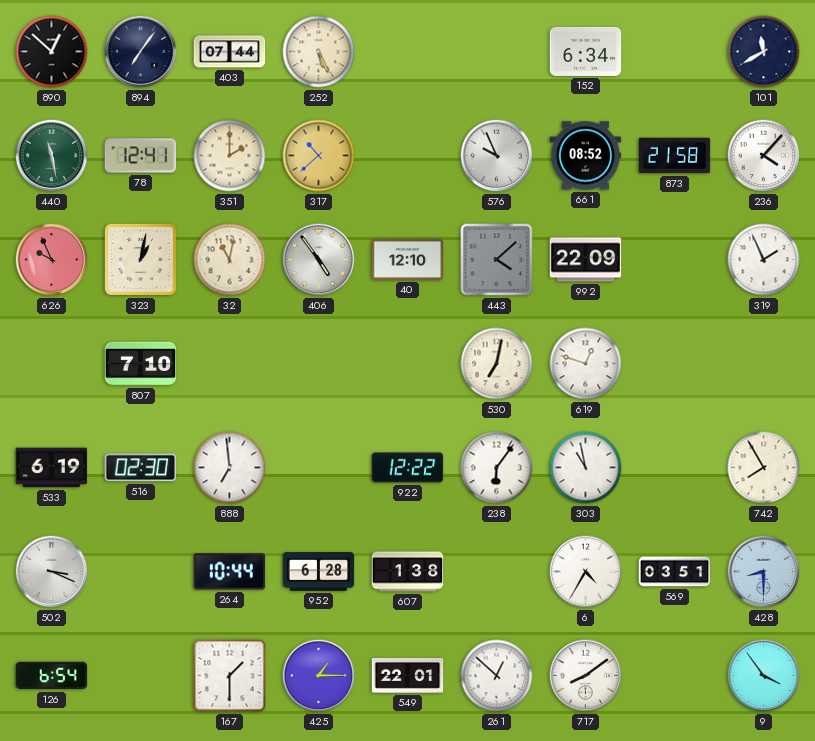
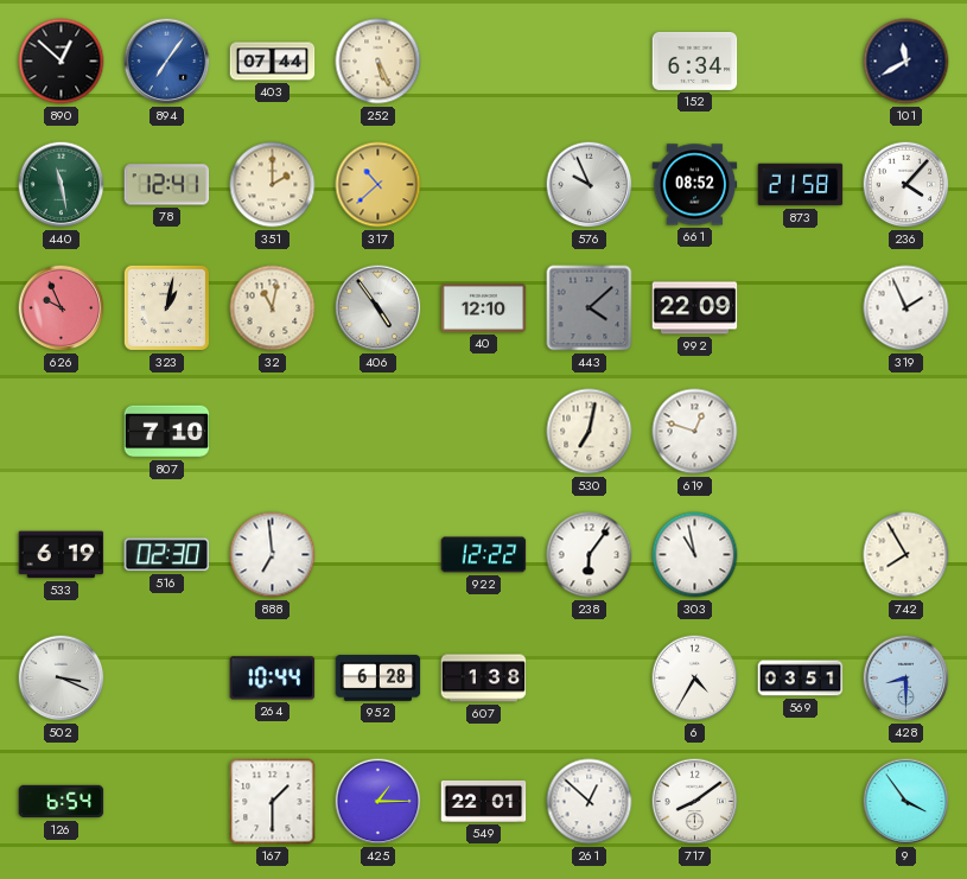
894 dial: navy -> blue
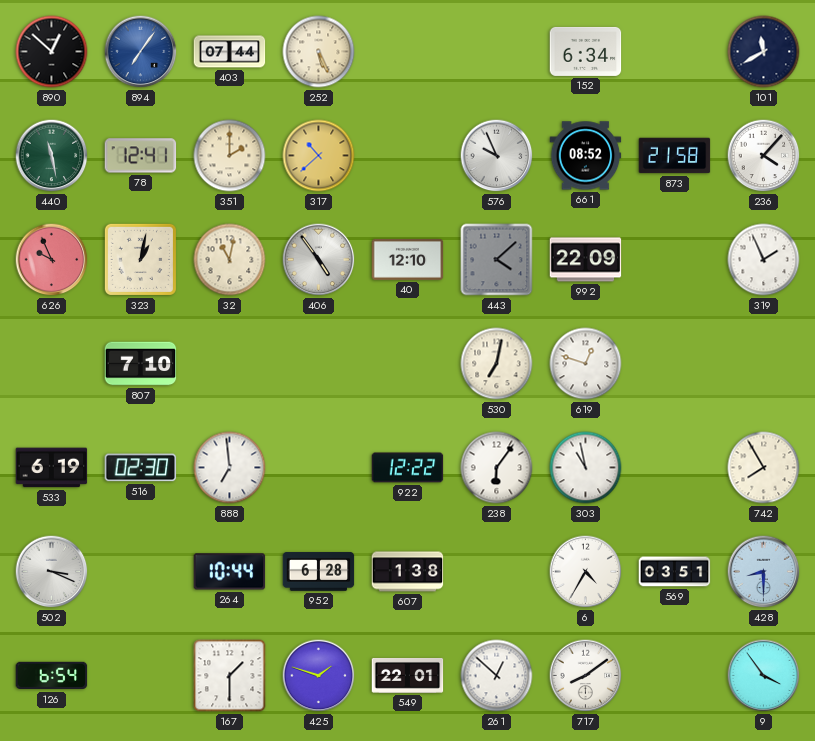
425: 1:15 -> 1:48
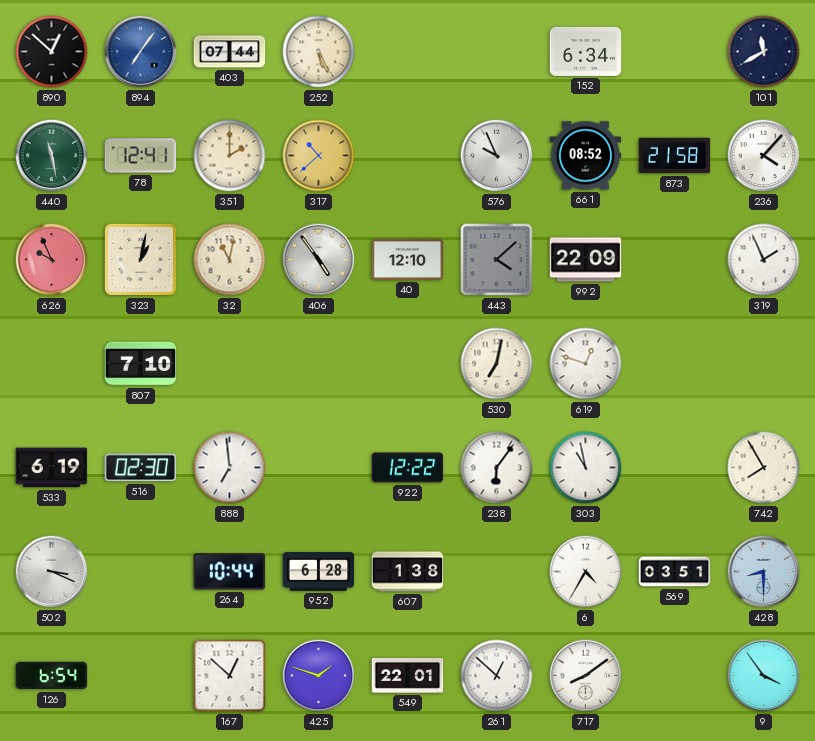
167: 1:30 -> 12:52
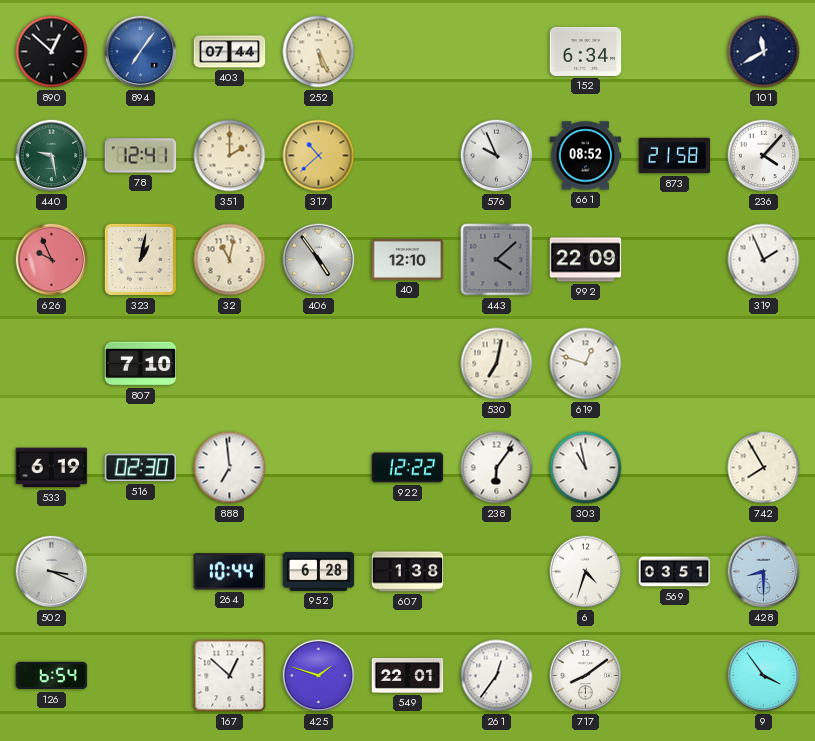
440: 11:28 -> 9:28
6: 4:35 -> 4:33
261: 12:52 -> 12:36
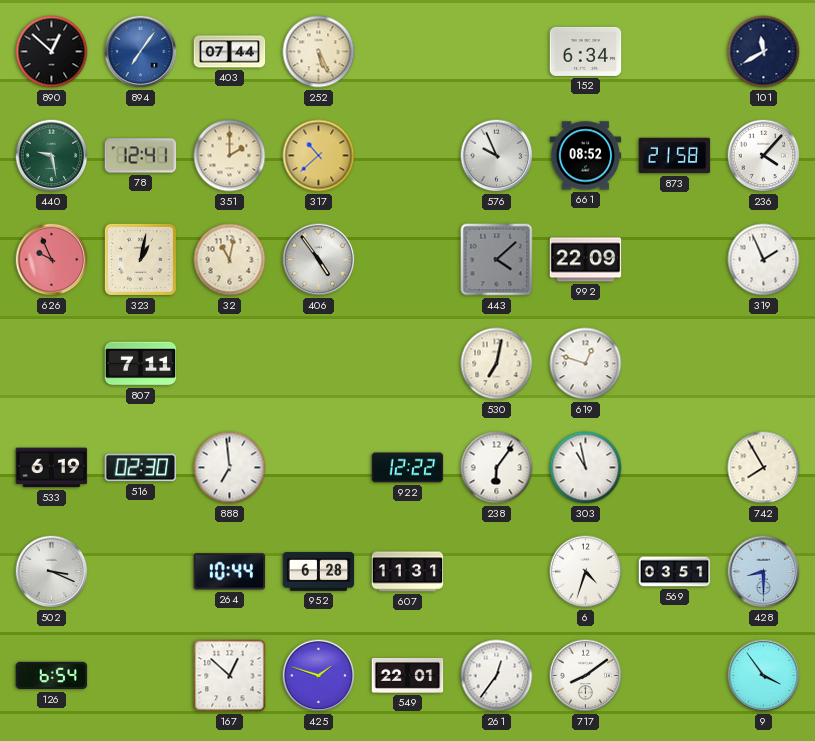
40: 12:10 -> none
807: 7:10 -> 7:11
607: 1:38 -> 11:31
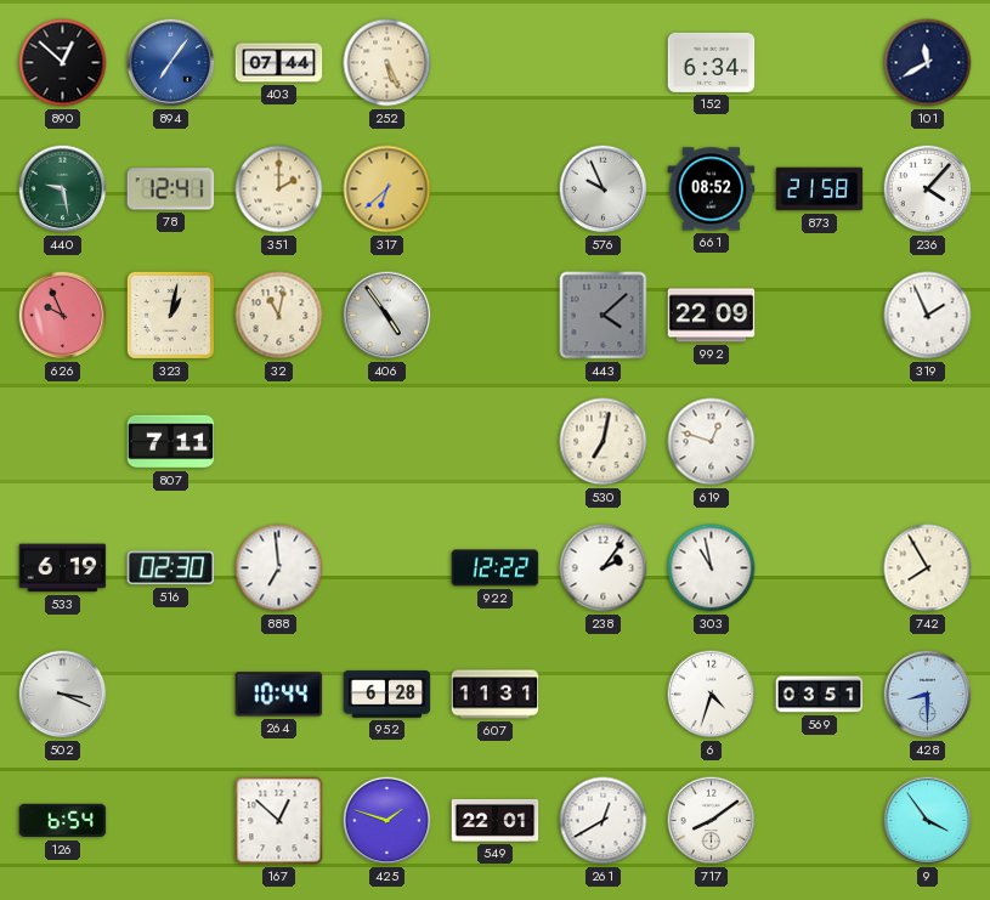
317: 10:38 -> 6:38
238: 6:06 -> 2:06
261: 12:36 -> 12:40
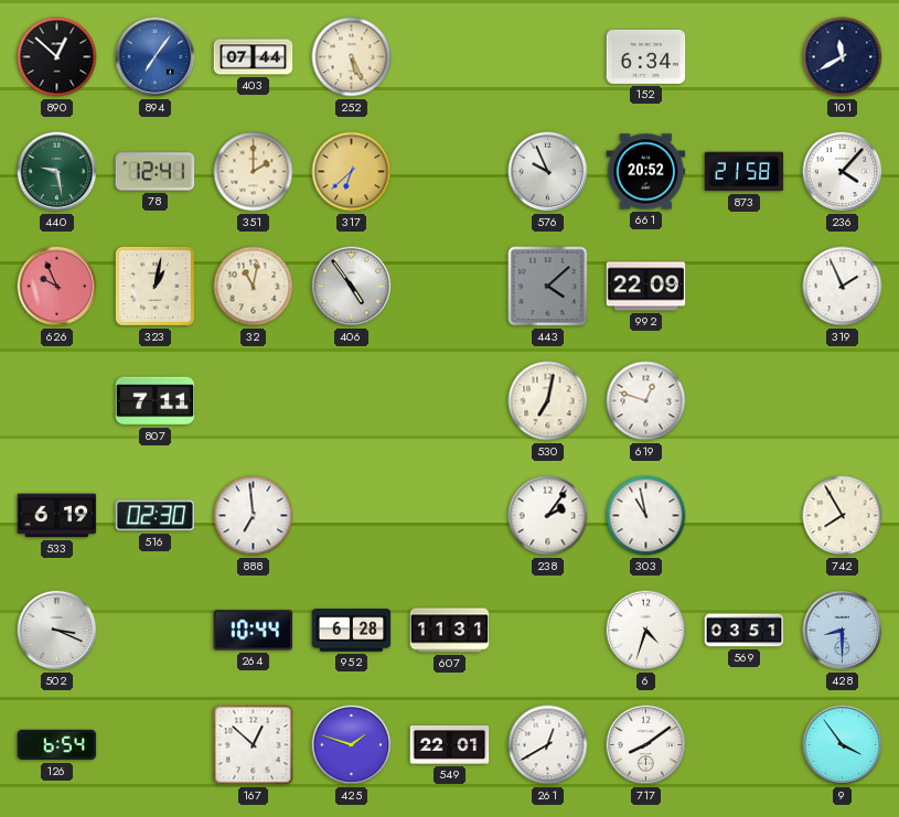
661: 08:52 -> 20:52
922: 12:22 -> none
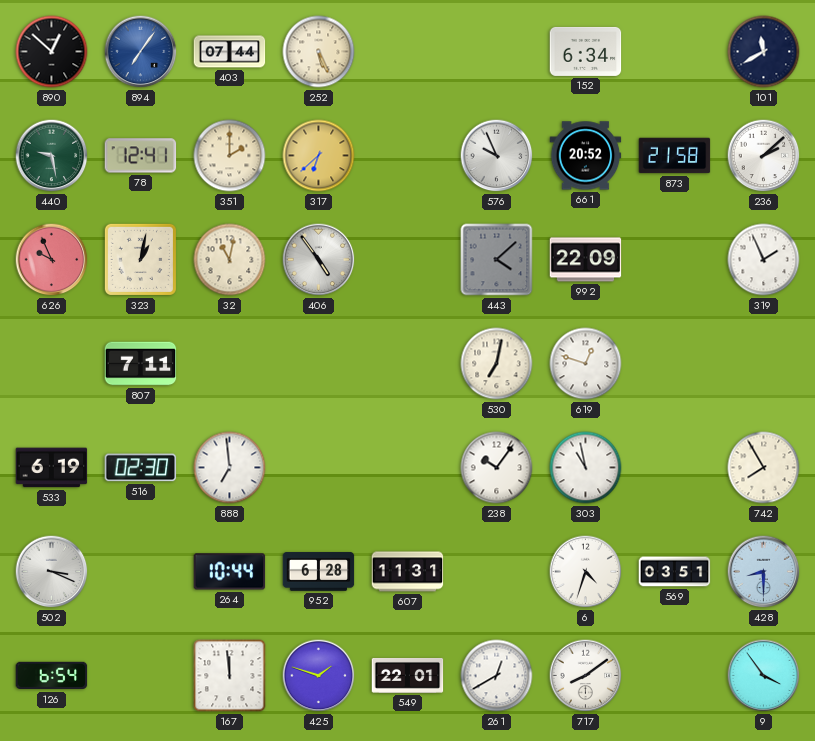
236: 4:07 -> 2:08
238: 2:06 -> 10:06
167: 12:52 -> 11:59
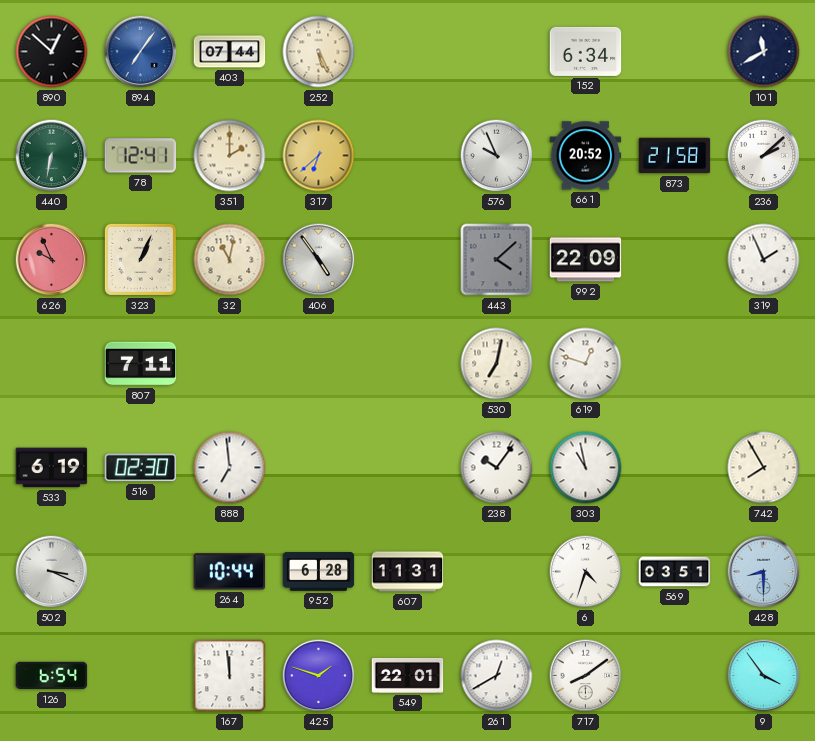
440: 9:28 -> 6:32
323: 1:02 -> 1:04
